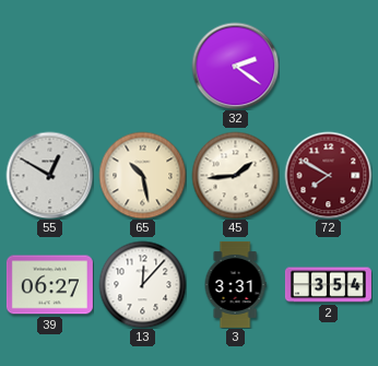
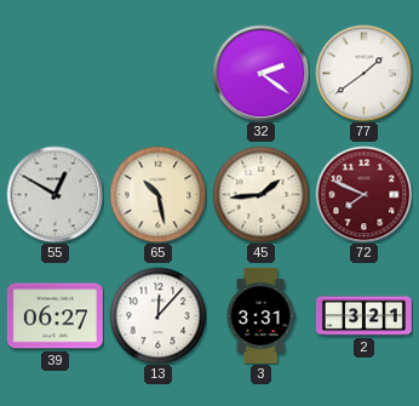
77: none -> 1:39
72: 7:50 -> 7:49
2: 3:54 -> 3:21
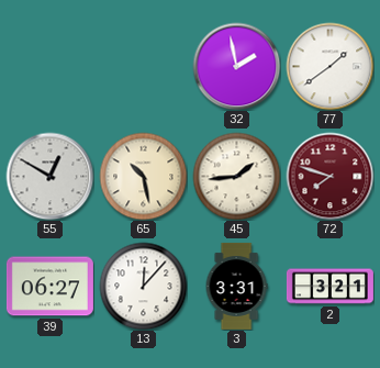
32: 2:21 -> 1:58
72: 7:49 -> 7:48
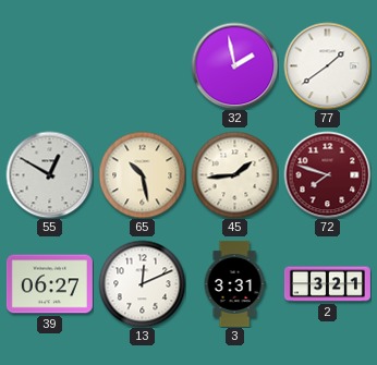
13: 12:07 -> 12:11
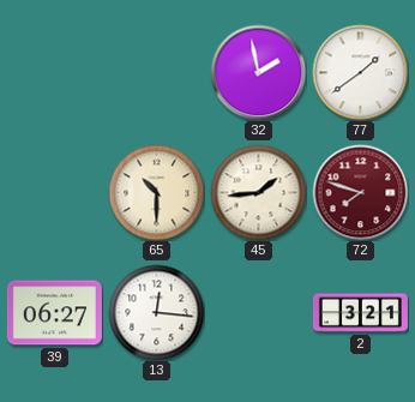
55: 12:50 -> none
65: 10:28 -> 10:30
13: 12:11 -> 12:16
3: 3:31 -> none
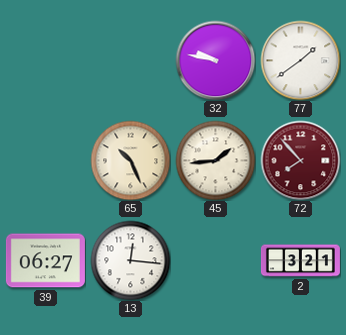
32: 1:58 -> 9:47
65: 10:30 -> 10:26
72: 7:48 -> 7:53
